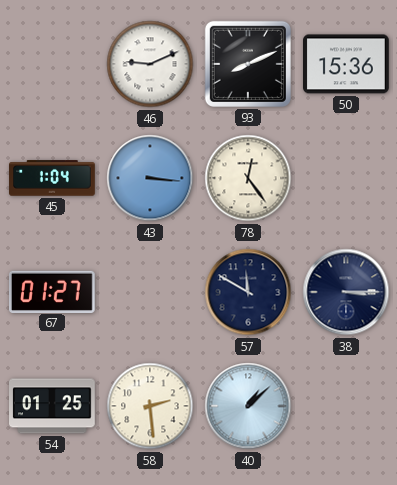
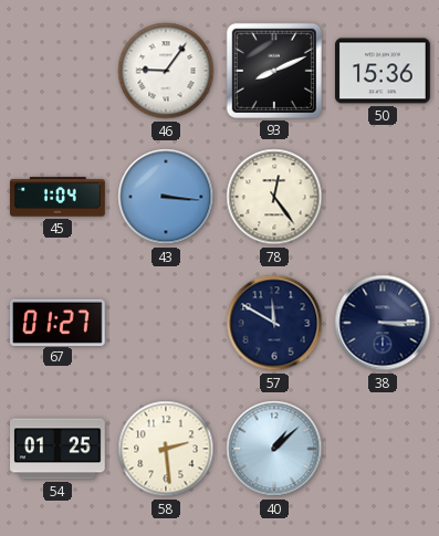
46: 9:11 -> 9:06
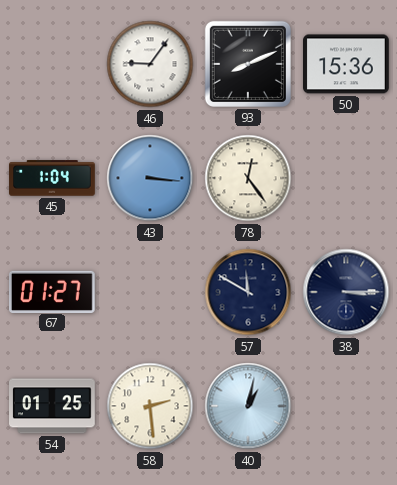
40: 1:08 -> 1:02
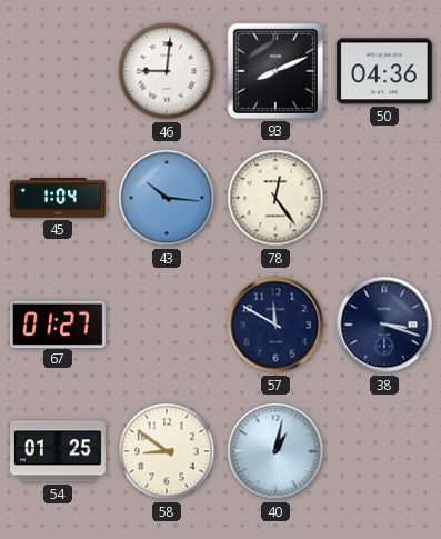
46: 9:06 -> 9:01
50: 15:36 -> 04:36
43: 3:16 -> 10:16
38: 3:15 -> 3:18
58: 2:29 -> 8:51
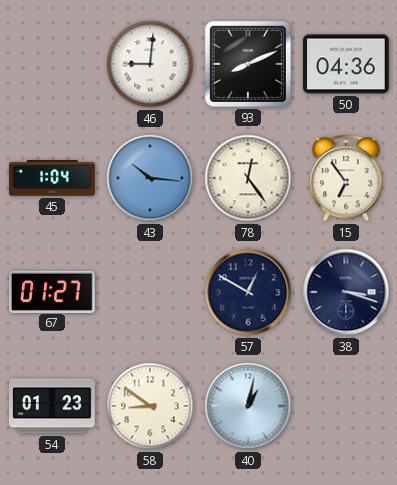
15: none -> 6:54
57: 11:50 -> 12:50
54: 01:25 -> 01:23
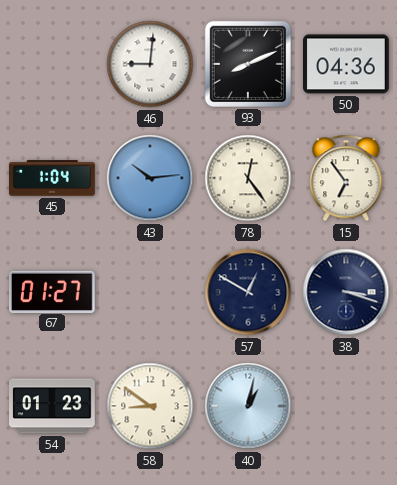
43: 10:16 -> 10:14
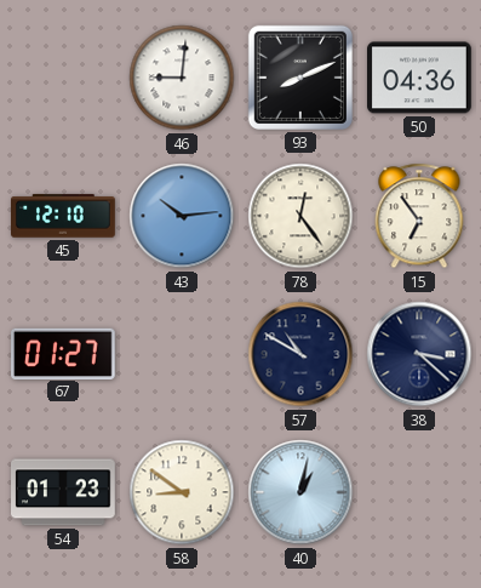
45: 1:04 -> 12:10
57: 12:50 -> 10:50
38: 3:18 -> 3:22
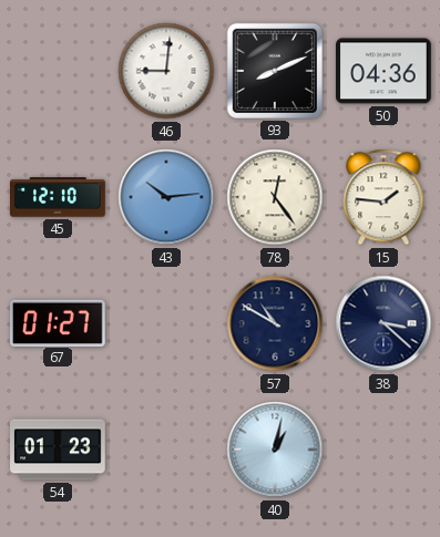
15: 6:54 -> 1:46
58: 8:51 -> none
